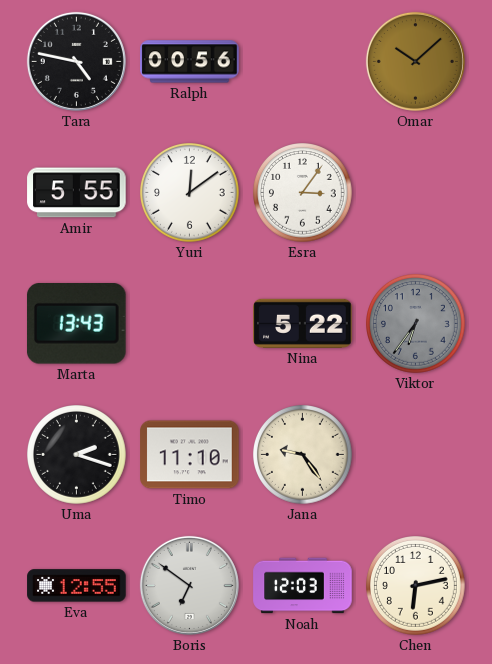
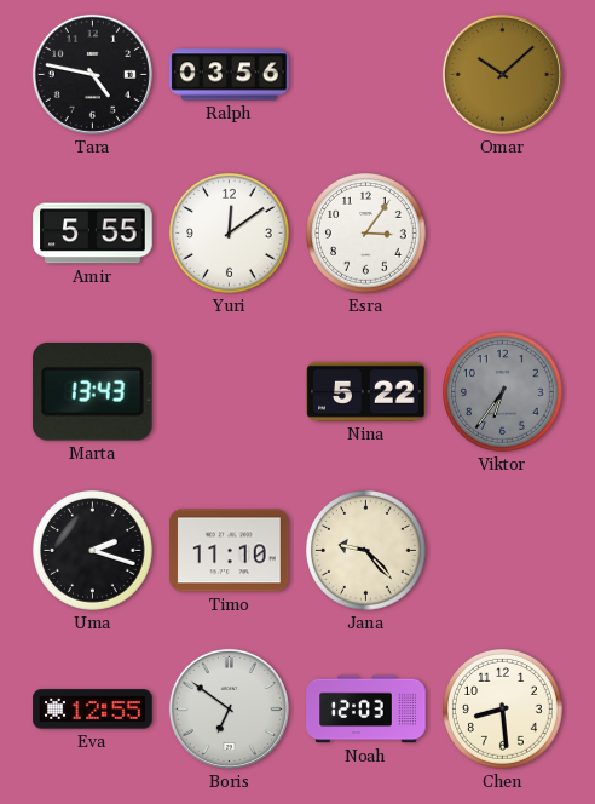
Ralph: 00:56 -> 03:56
Jana: 9:24 -> 9:23
Chen: 6:13 -> 8:29
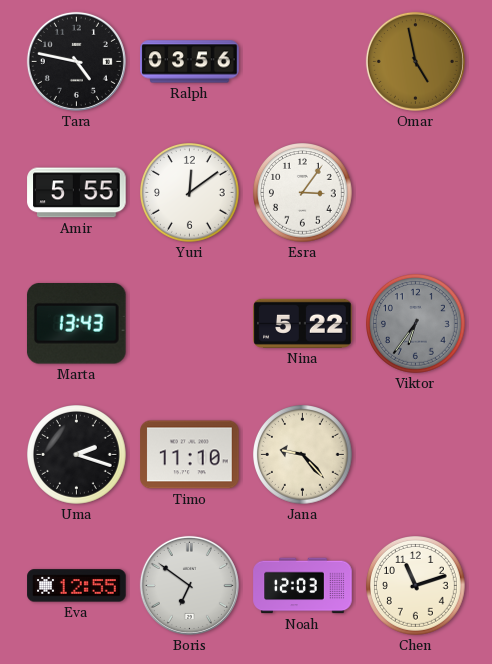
Omar: 10:08 -> 4:58
Chen: 8:29 -> 11:12
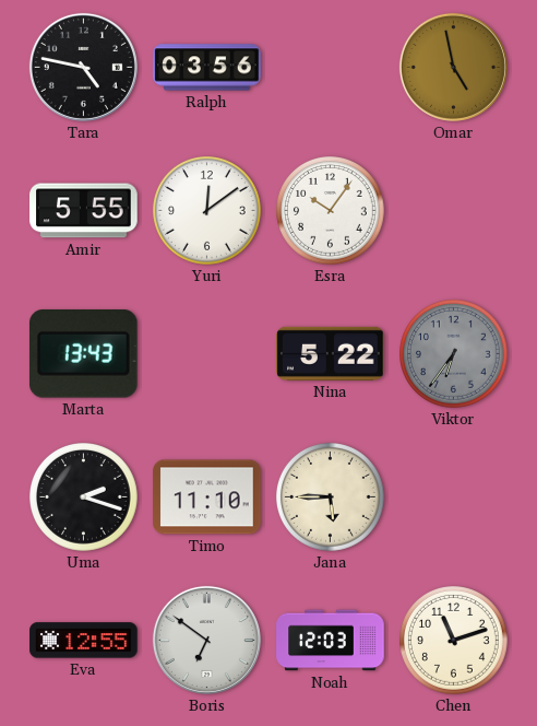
Esra: 3:06 -> 10:06
Jana: 9:23 -> 5:45
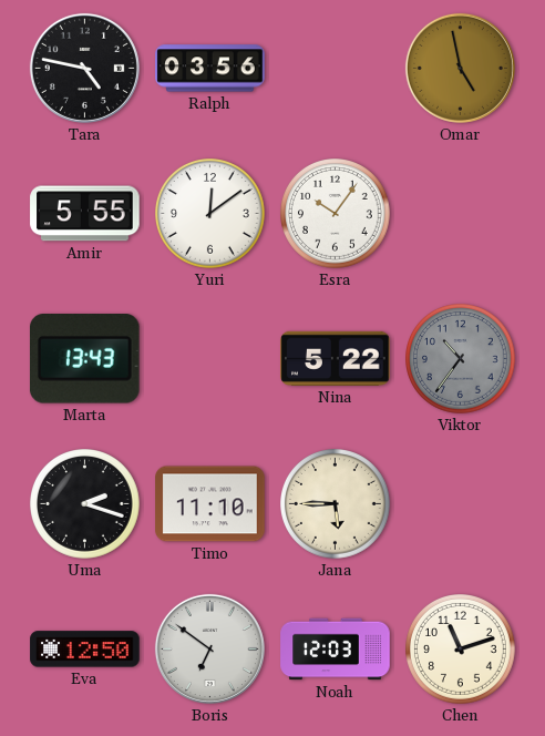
Viktor: 6:36 -> 10:36
Eva: 12:55 -> 12:50
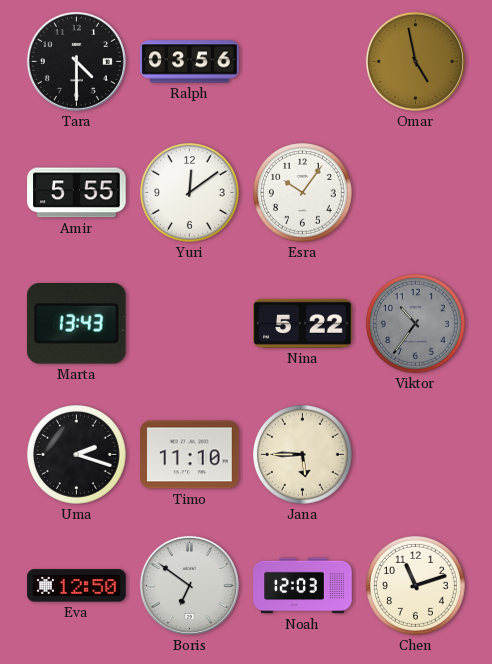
Tara: 4:47 -> 4:30
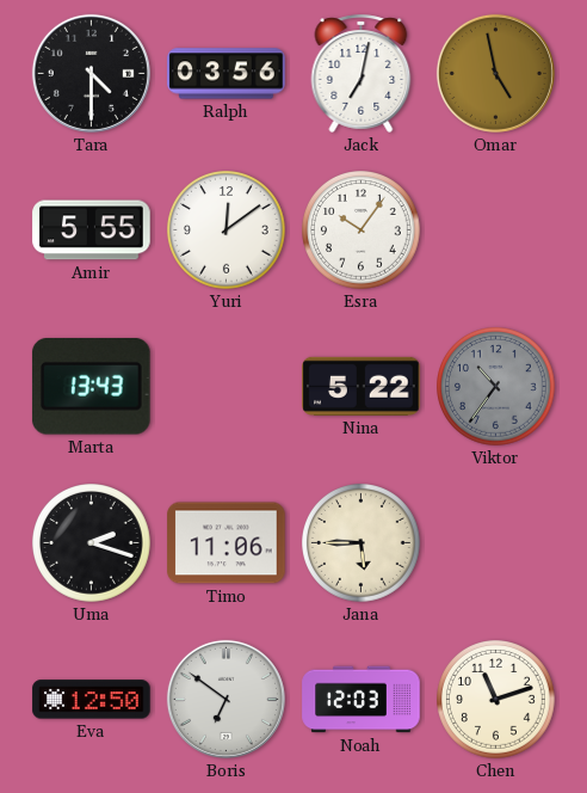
Jack: none -> 7:02
Timo: 11:10 -> 11:06
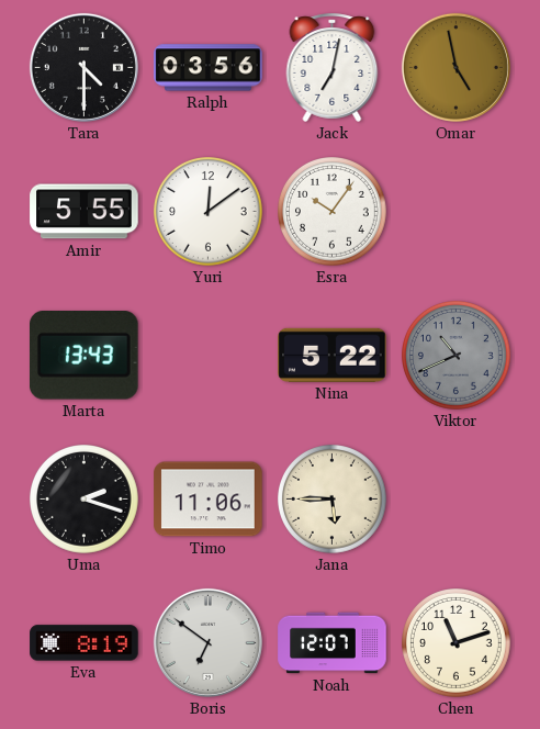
Viktor: 10:36 -> 10:41
Eva: 12:50 -> 8:19
Noah: 12:03 -> 12:07
